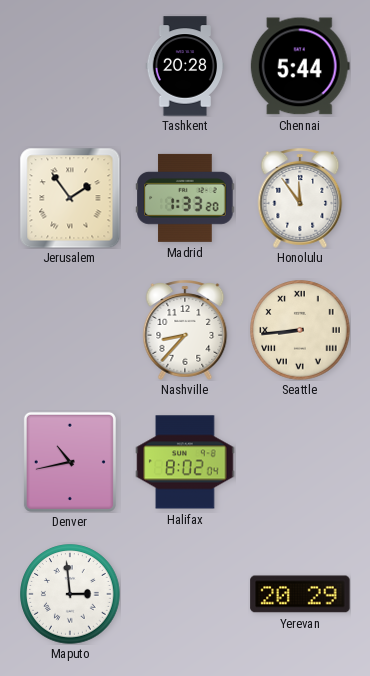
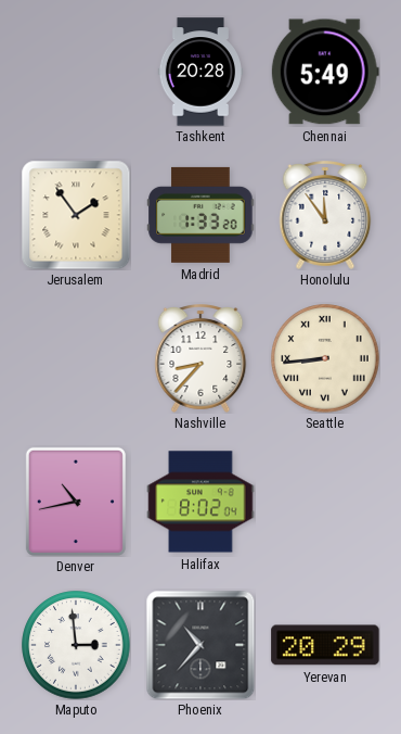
Chennai: 5:44 -> 5:49
Phoenix: none -> 10:37
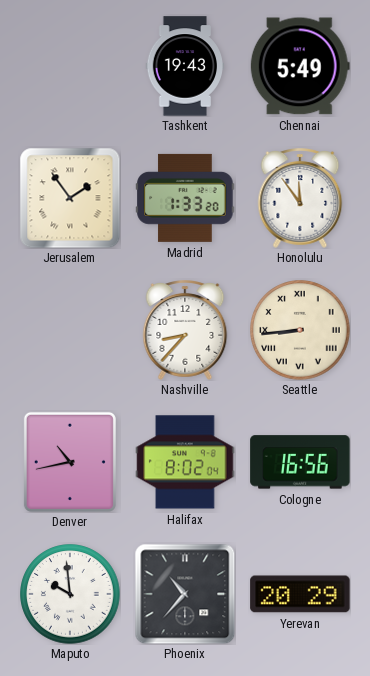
Tashkent: 20:28 -> 19:43
Cologne: none -> 16:56
Maputo: 2:59 -> 9:59
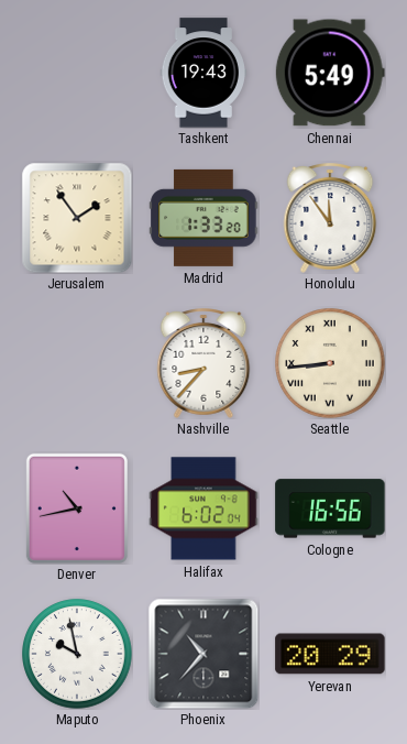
Halifax: 8:02 -> 6:02
Maputo: 9:59 -> 9:58
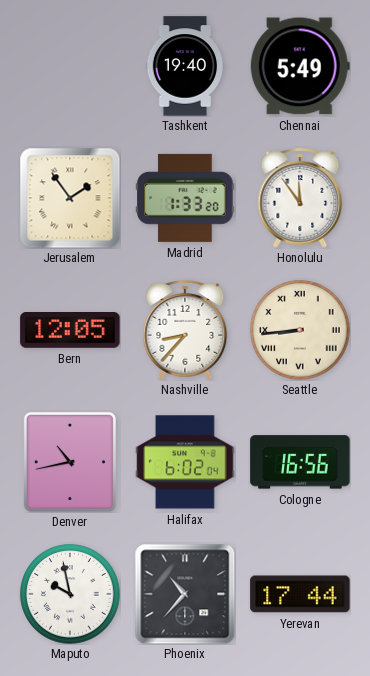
Tashkent: 19:43 -> 19:40
Bern: none -> 12:05
Yerevan: 20:29 -> 17:44
